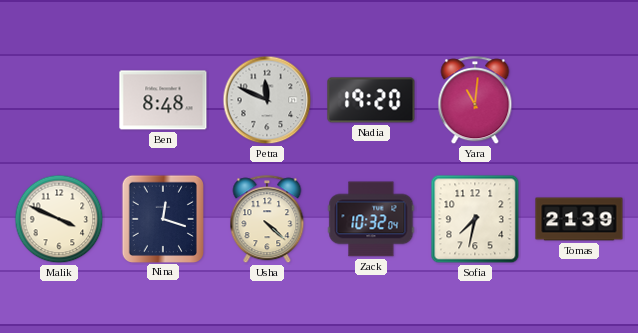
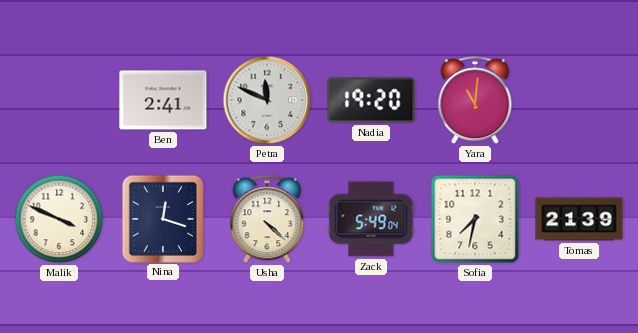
Ben: 8:48 -> 2:41
Zack: 10:32 -> 5:49
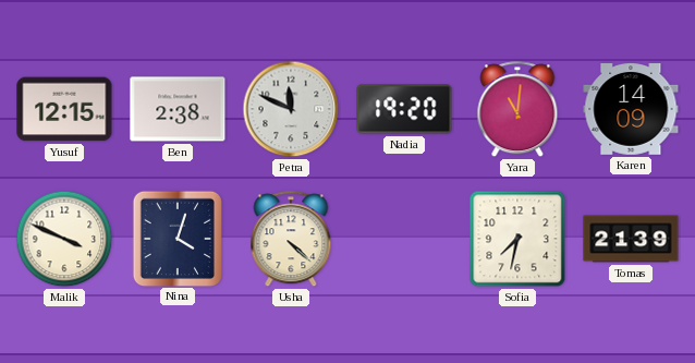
Yusuf: none -> 12:15
Ben: 2:41 -> 2:38
Karen: none -> 14:09
Nina: 12:18 -> 4:03
Zack: 5:49 -> none
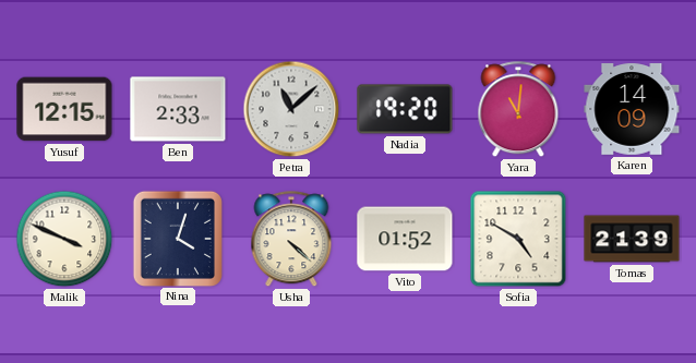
Ben: 2:38 -> 2:33
Petra: 11:49 -> 11:08
Vito: none -> 01:52
Sofia: 7:32 -> 4:50
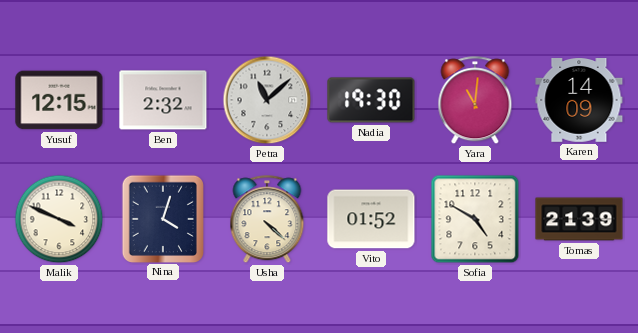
Ben: 2:33 -> 2:32
Nadia: 19:20 -> 19:30
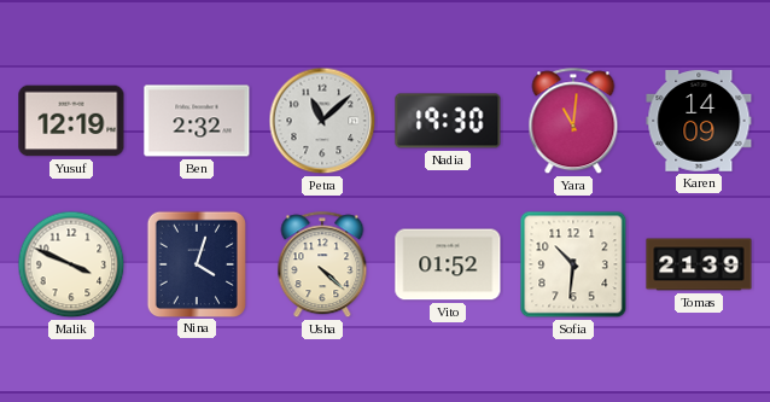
Yusuf: 12:15 -> 12:19
Sofia: 4:50 -> 10:31
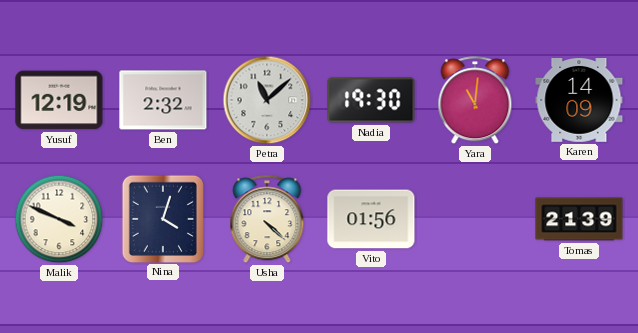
Vito: 01:52 -> 01:56
Sofia: 10:31 -> none
